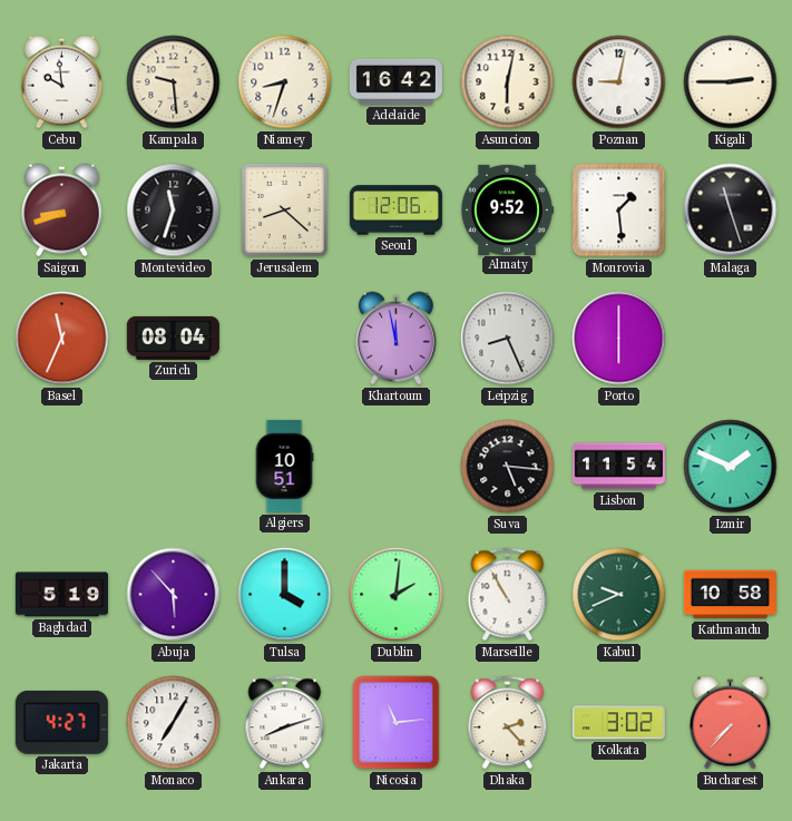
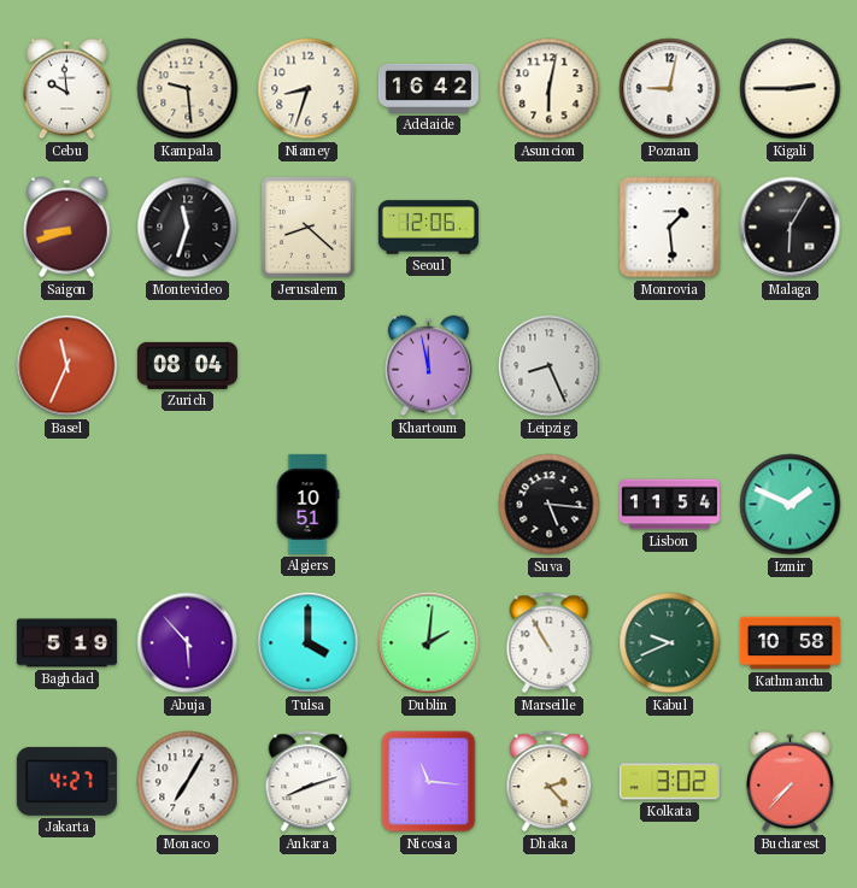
Almaty: 9:52 -> none
Malaga: 11:27 -> 6:05
Porto: 6:00 -> none
Nicosia: 11:14 -> 11:16
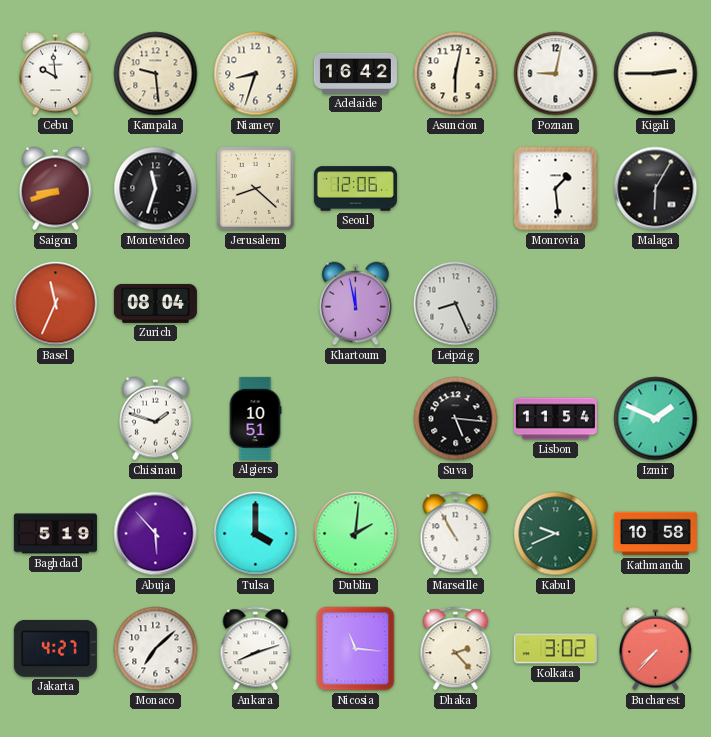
Chisinau: none -> 1:48
Monaco: 7:05 -> 7:08
